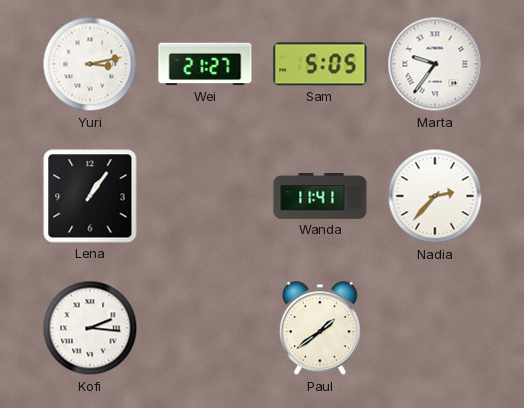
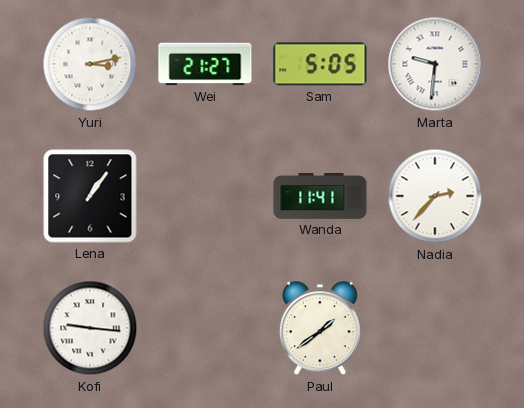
Marta: 9:36 -> 9:31
Kofi: 2:16 -> 9:16
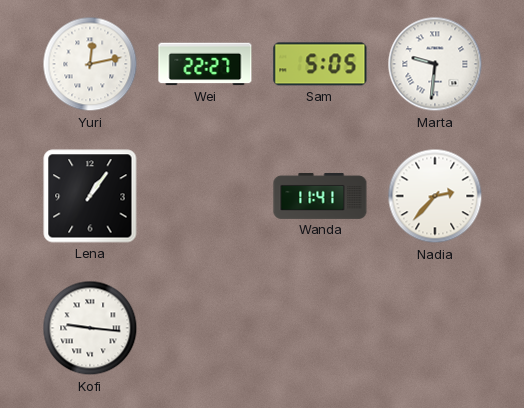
Yuri: 3:13 -> 12:13
Wei: 21:27 -> 22:27
Paul: 1:39 -> none
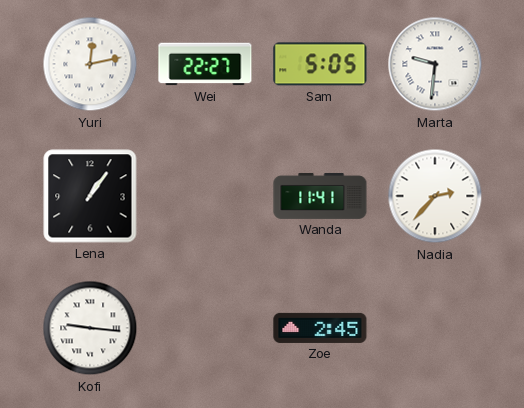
Zoe: none -> 2:45
